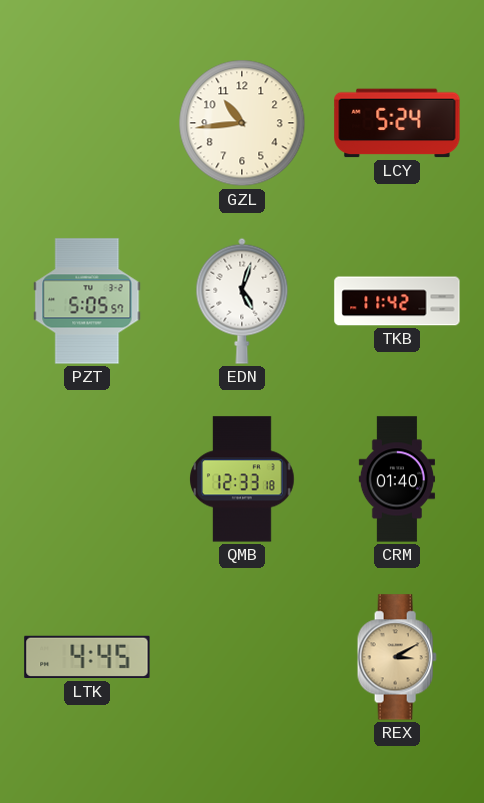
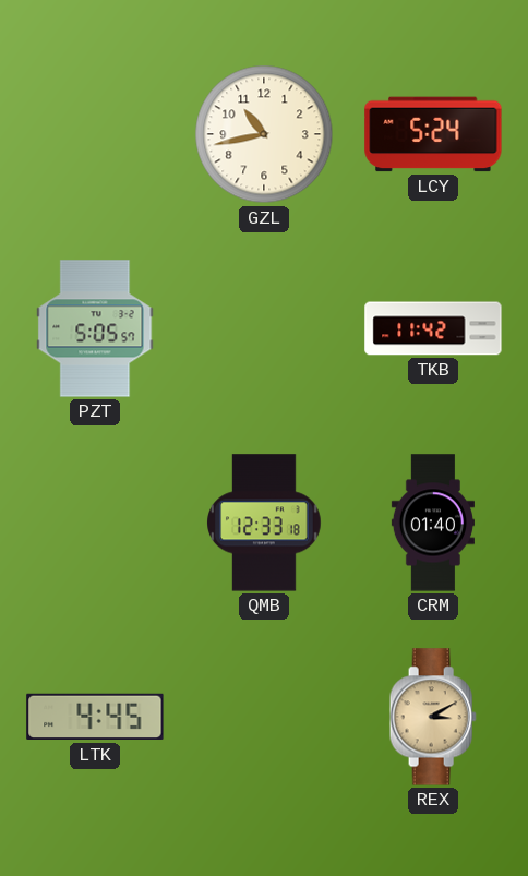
GZL: 10:44 -> 10:43
EDN: 5:03 -> none
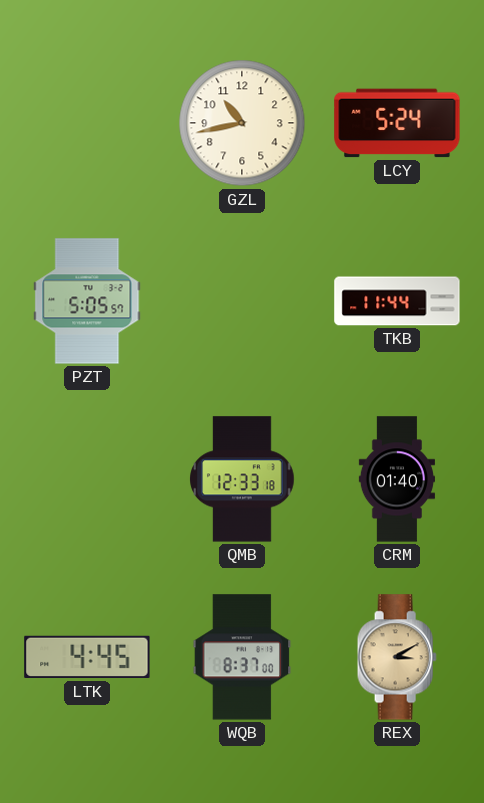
TKB: 11:42 -> 11:44
WQB: none -> 8:37
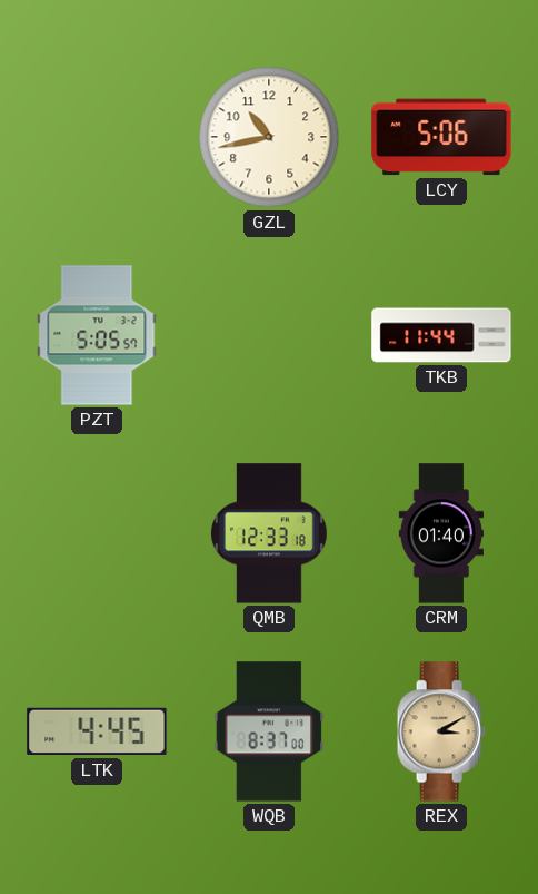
LCY: 5:24 -> 5:06
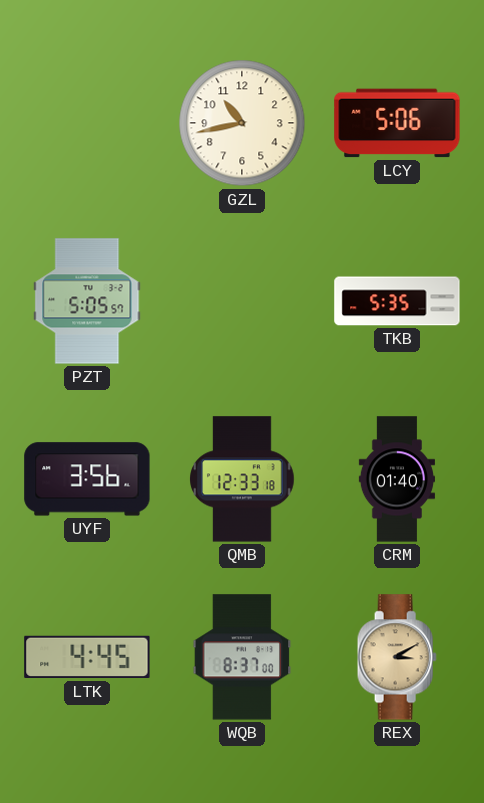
TKB: 11:44 -> 5:35
UYF: none -> 3:56
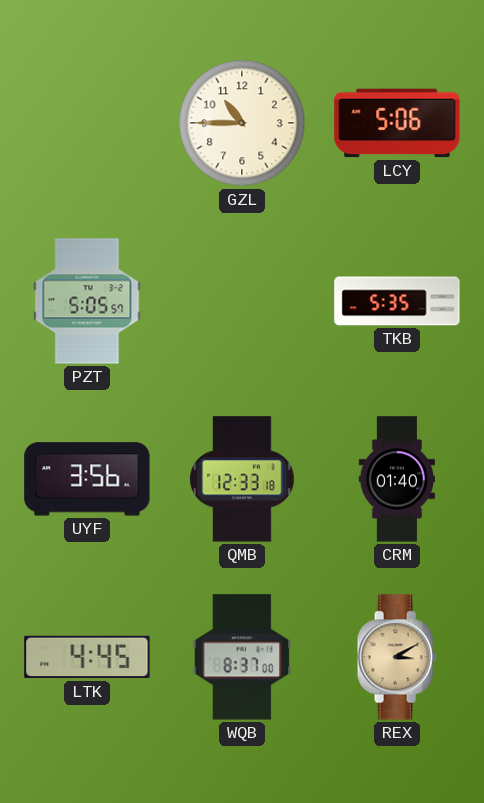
GZL: 10:43 -> 10:45
